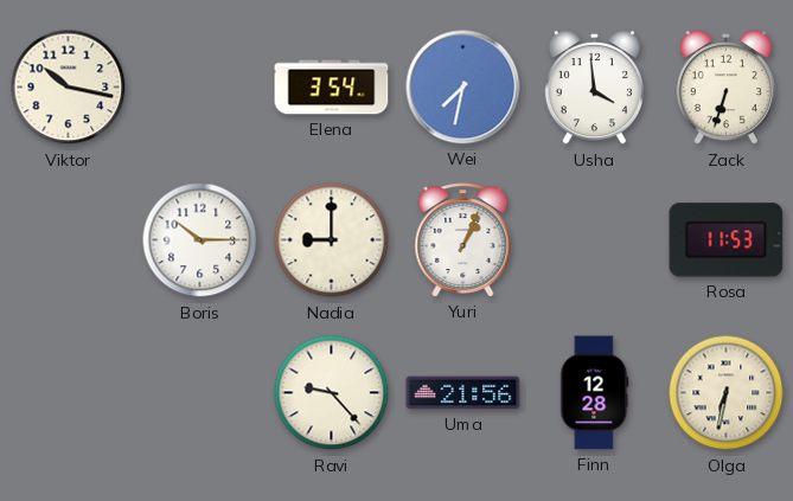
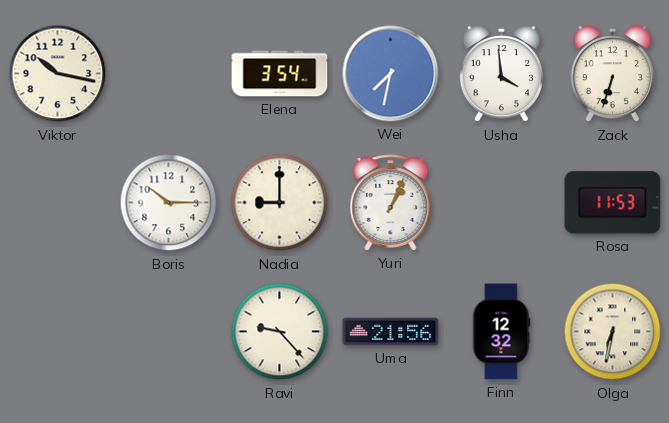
Finn: 12:28 -> 12:32
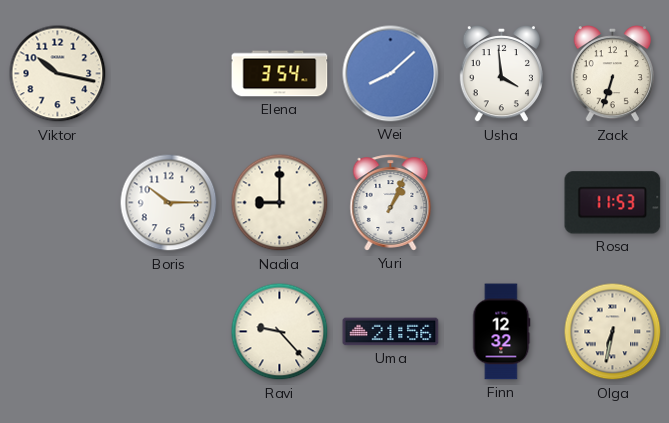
Wei: 7:32 -> 8:08
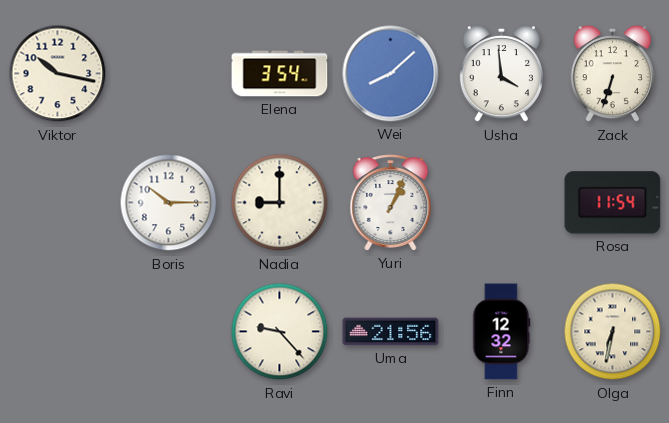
Rosa: 11:53 -> 11:54
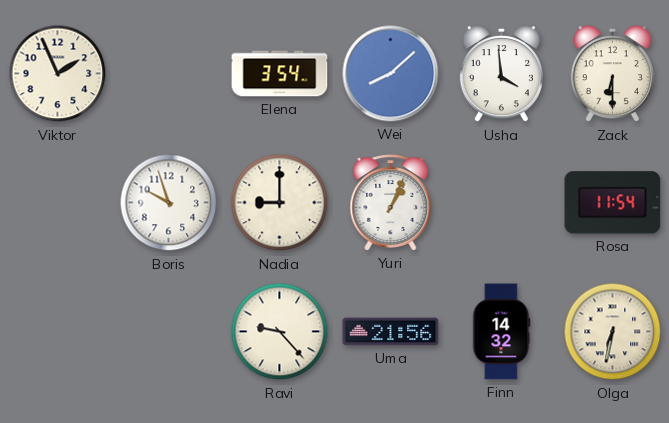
Viktor: 10:17 -> 1:56
Zack: 6:33 -> 6:30
Boris: 10:15 -> 9:57
Finn: 12:32 -> 14:32
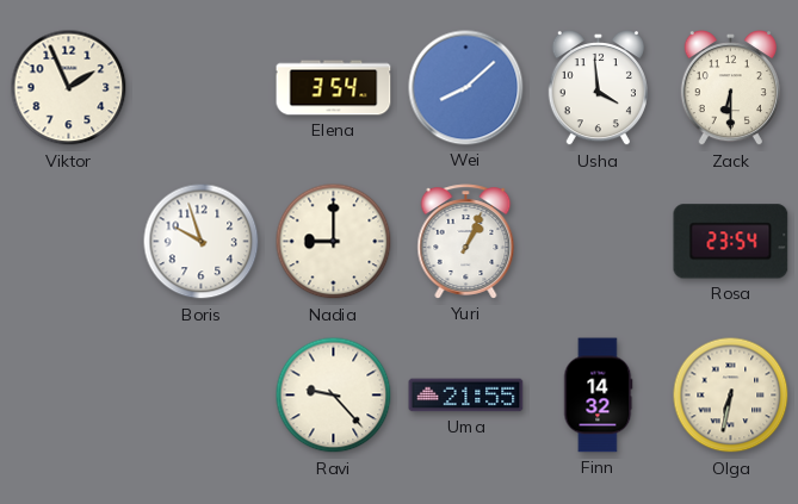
Rosa: 11:54 -> 23:54
Uma: 21:56 -> 21:55
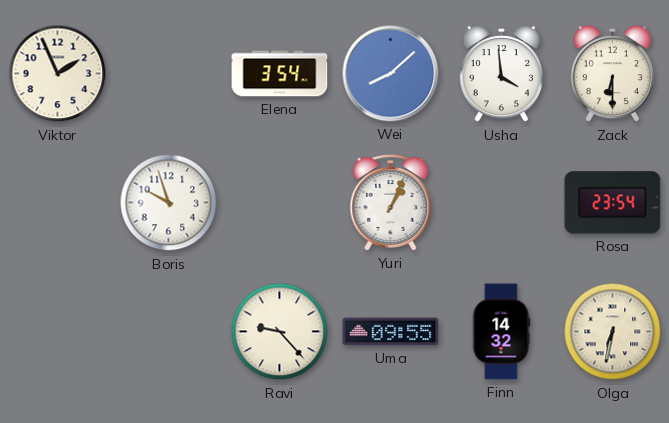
Nadia: 9:00 -> none
Uma: 21:55 -> 09:55
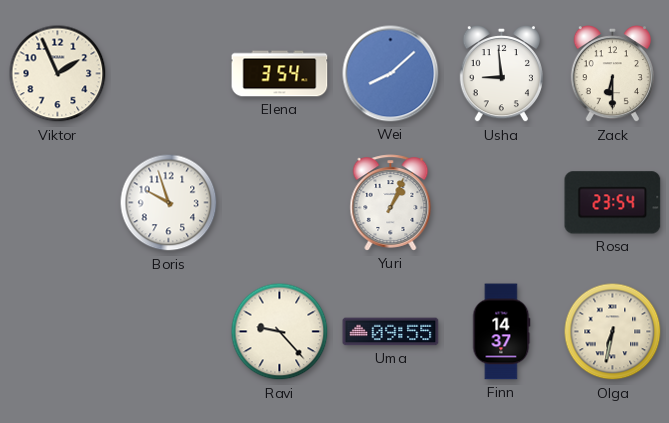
Usha: 3:59 -> 8:59
Finn: 14:32 -> 14:37
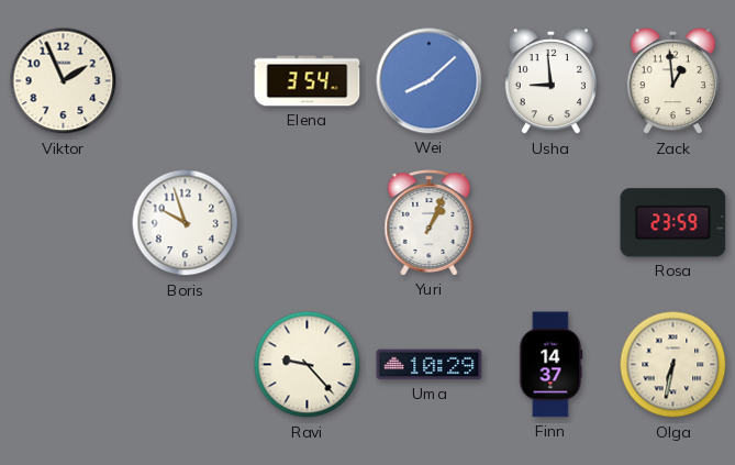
Zack: 6:30 -> 12:59
Rosa: 23:54 -> 23:59
Uma: 09:55 -> 10:29
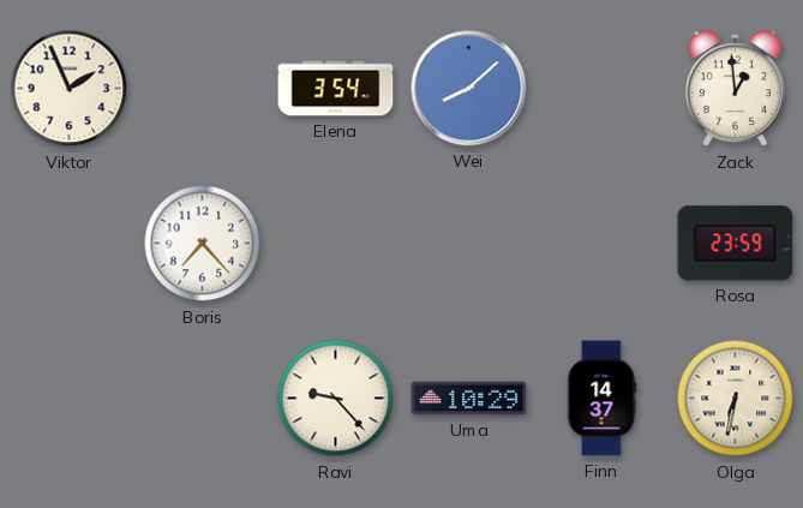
Usha: 8:59 -> none
Boris: 9:57 -> 7:23
Yuri: 1:04 -> none
